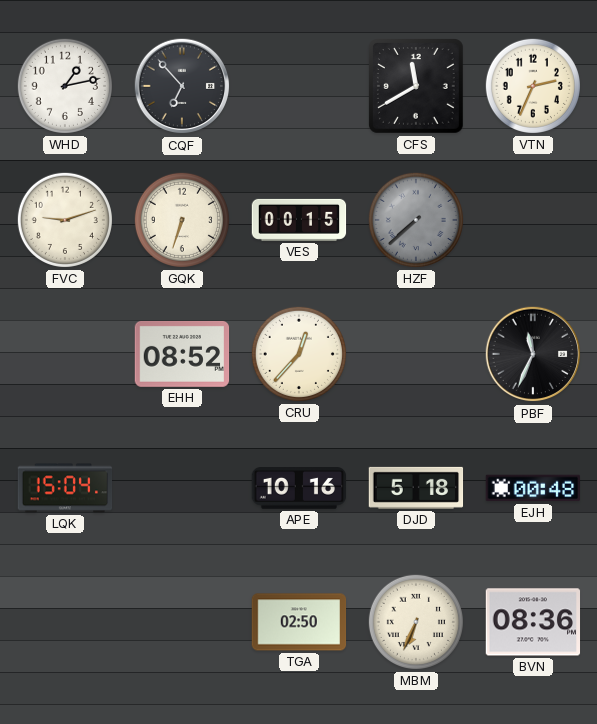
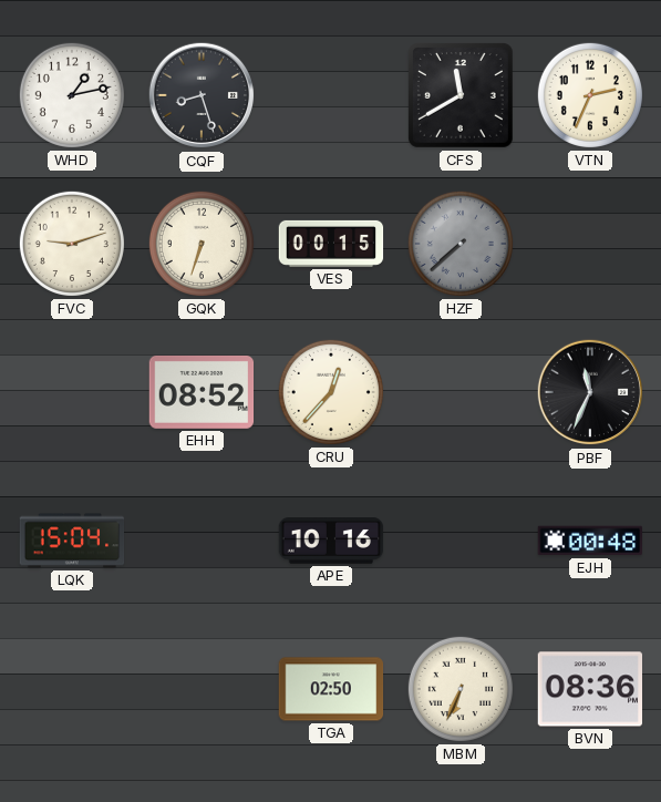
CQF: 6:53 -> 8:27
DJD: 5:18 -> none
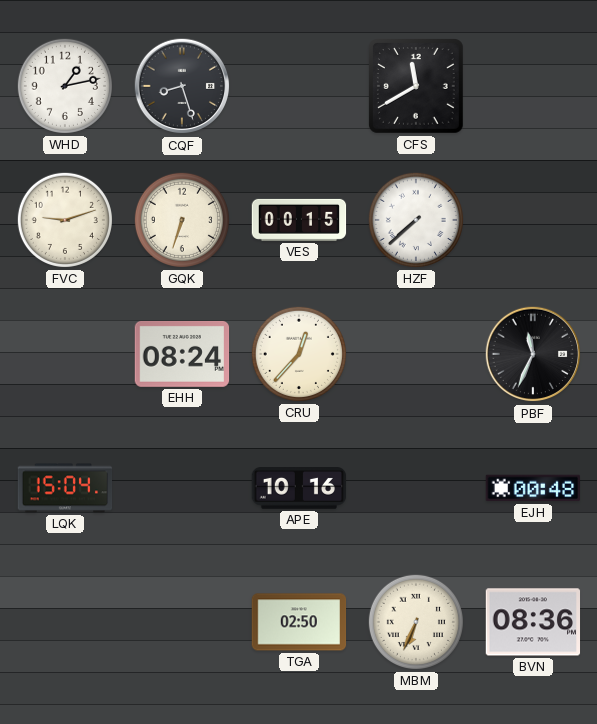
VTN: 2:34 -> none
HZF dial: grey -> white
EHH: 08:52 -> 08:24
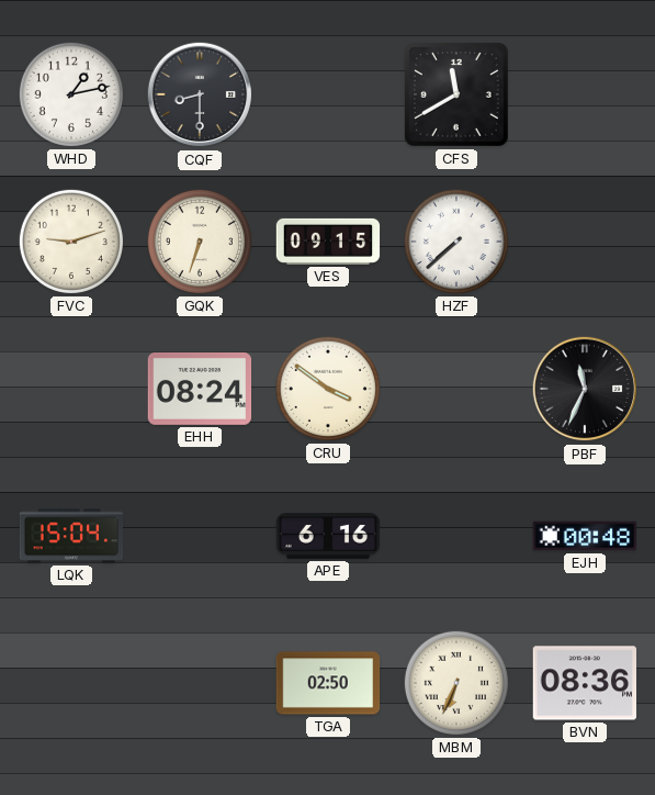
CQF: 8:27 -> 8:30
VES: 00:15 -> 09:15
CRU: 12:37 -> 3:51
APE: 10:16 -> 6:16
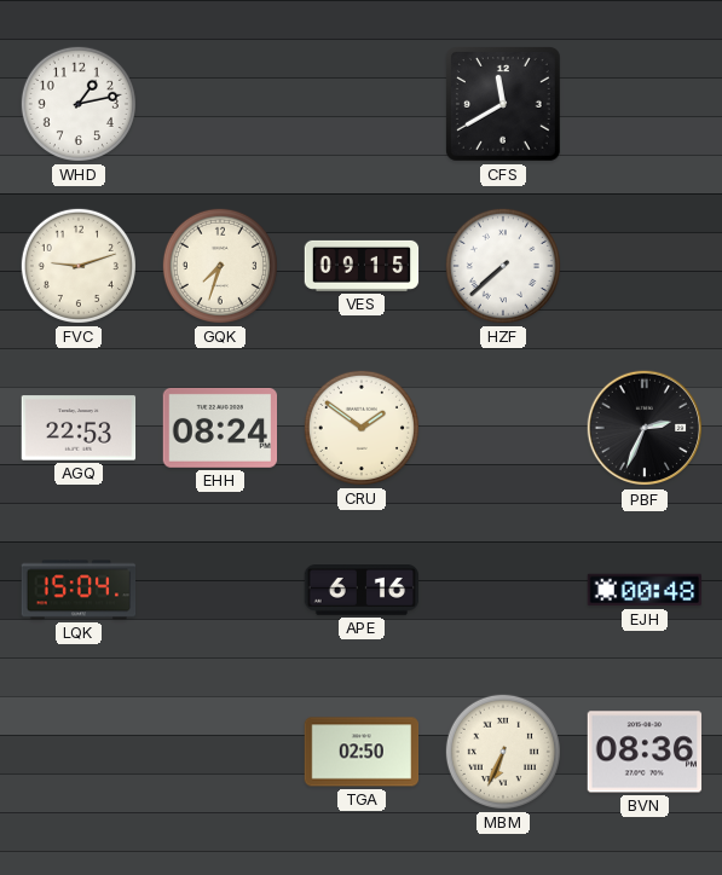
CQF: 8:30 -> none
GQK: 6:33 -> 7:33
AGQ: none -> 22:53
CRU: 3:51 -> 1:51
PBF: 11:34 -> 2:34
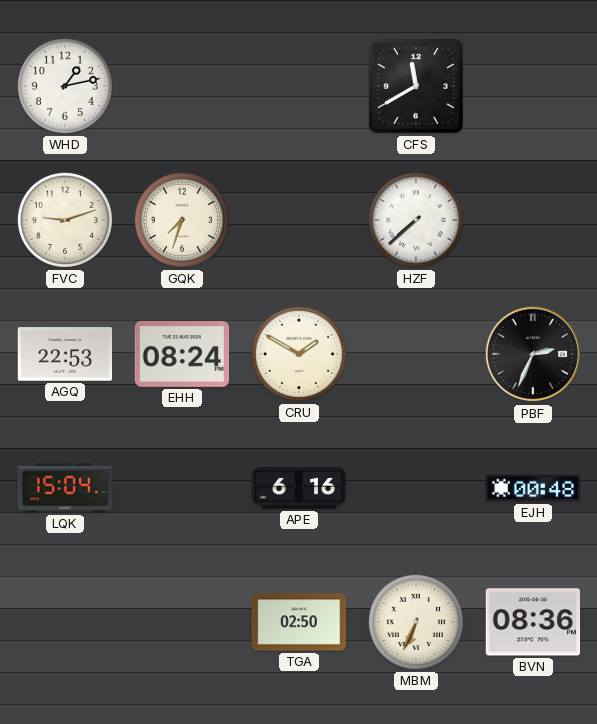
VES: 09:15 -> none
CRU: 1:51 -> 1:50
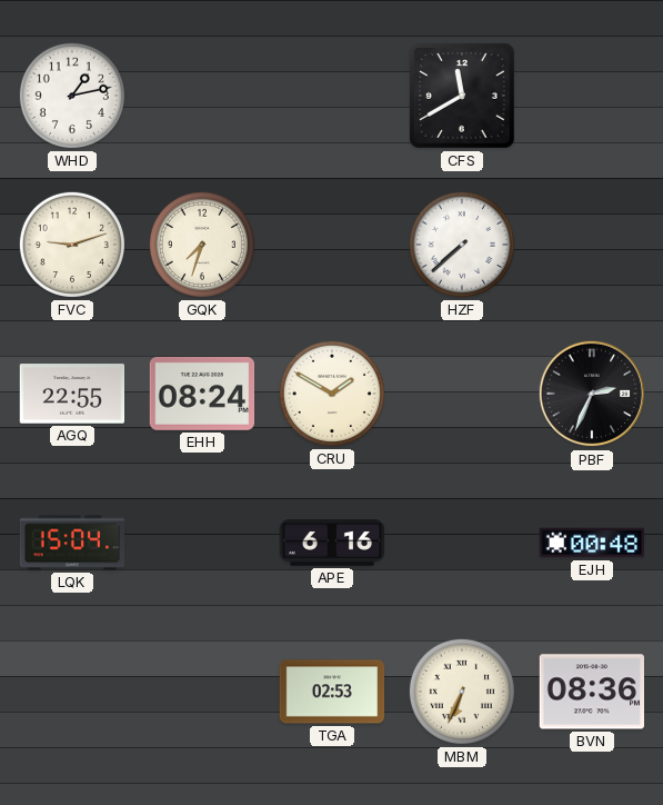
AGQ: 22:53 -> 22:55
TGA: 02:50 -> 02:53
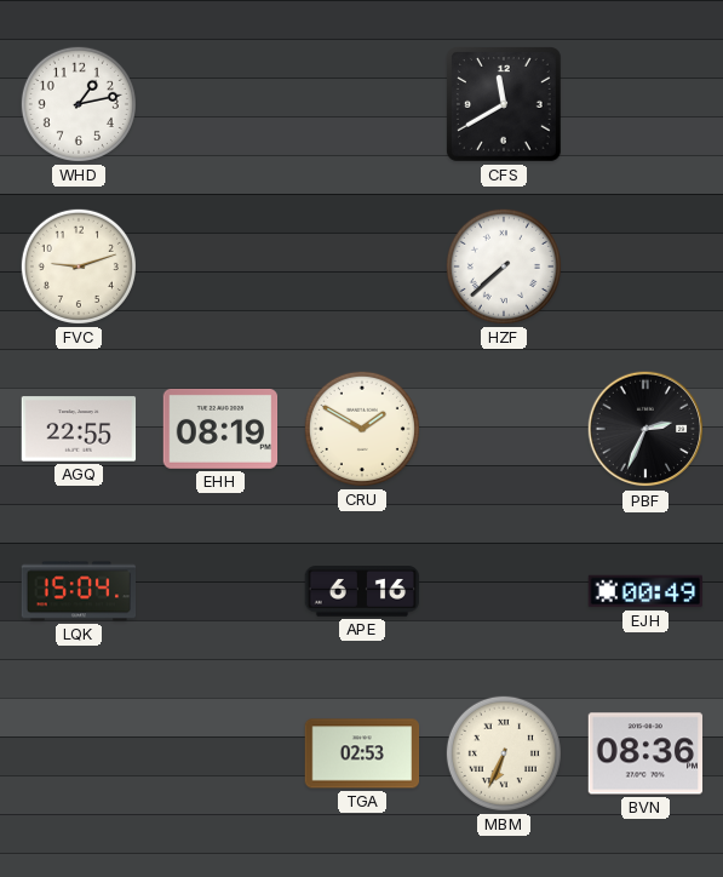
GQK: 7:33 -> none
EHH: 08:24 -> 08:19
EJH: 00:48 -> 00:49
